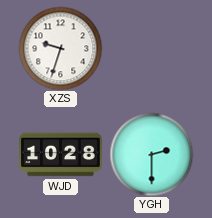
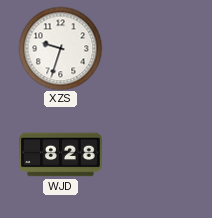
WJD: 10:28 -> 8:28
YGH: 2:30 -> none
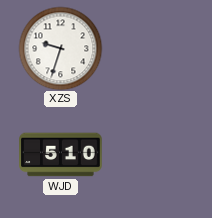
WJD: 8:28 -> 5:10
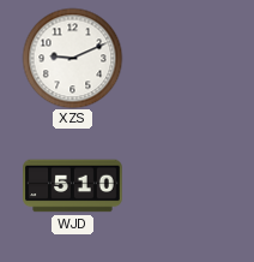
XZS: 9:33 -> 9:11
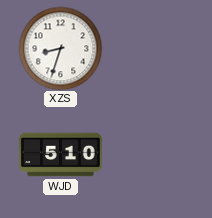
XZS: 9:11 -> 8:33
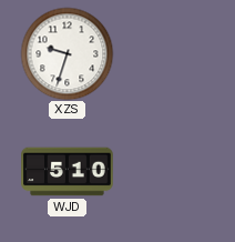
XZS: 8:33 -> 9:33
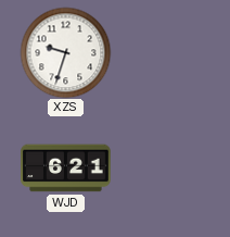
WJD: 5:10 -> 6:21
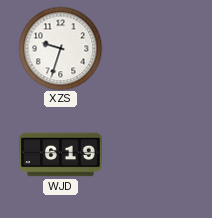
WJD: 6:21 -> 6:19
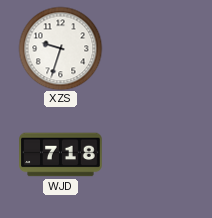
WJD: 6:19 -> 7:18
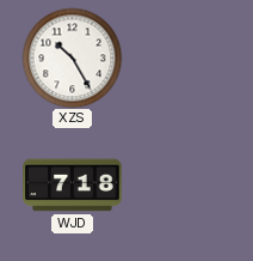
XZS: 9:33 -> 10:25
